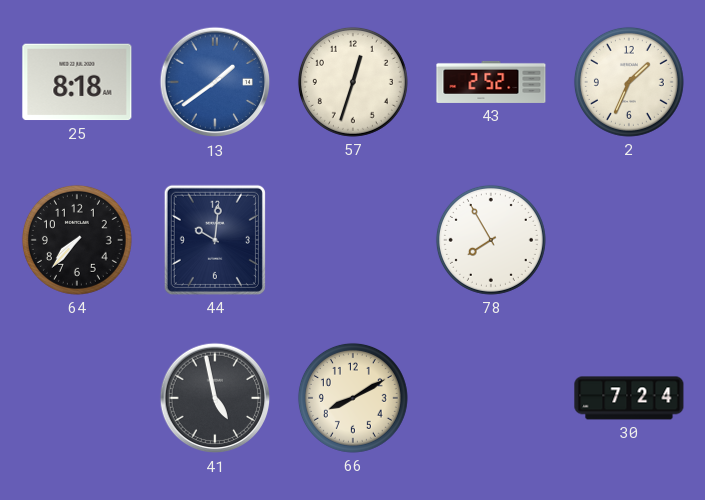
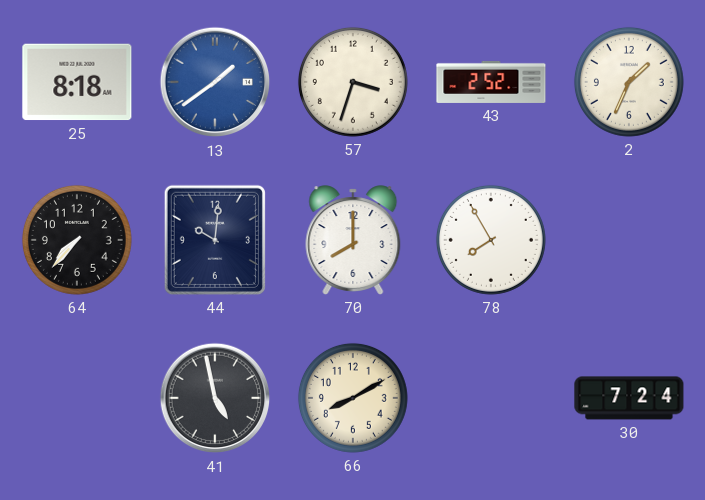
57: 12:33 -> 3:33
70: none -> 8:00
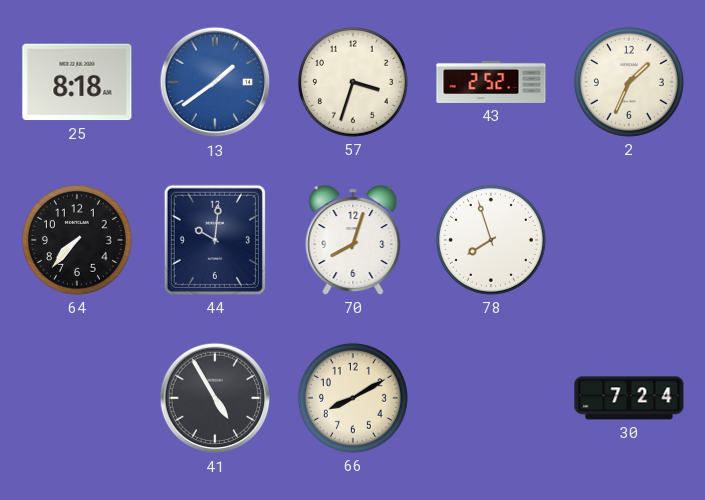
70: 8:00 -> 8:03
78: 7:55 -> 7:57
41: 4:58 -> 4:55
